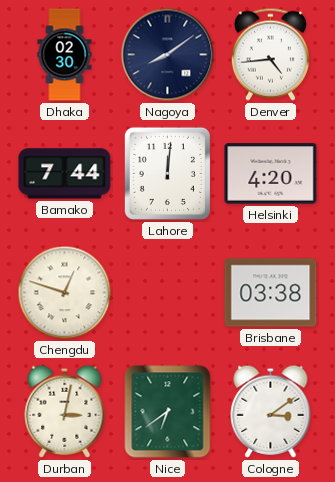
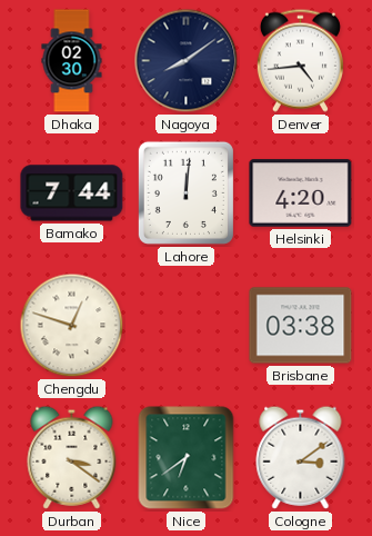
Durban: 3:02 -> 3:21
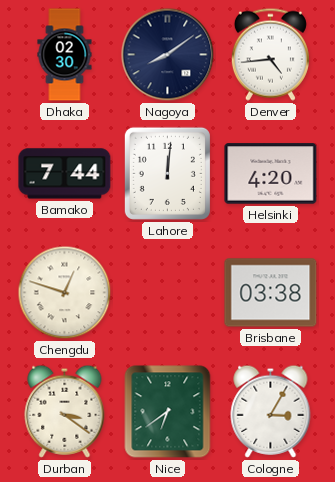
Cologne: 3:09 -> 3:05
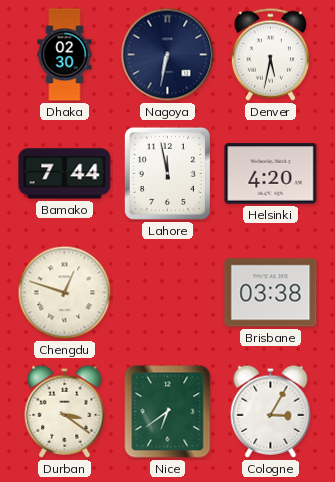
Nagoya: 8:09 -> 6:32
Denver: 4:44 -> 5:32
Lahore: 12:01 -> 11:58
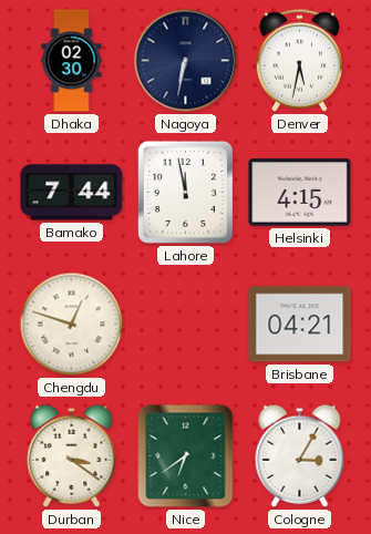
Helsinki: 4:20 -> 4:15
Brisbane: 03:38 -> 04:21
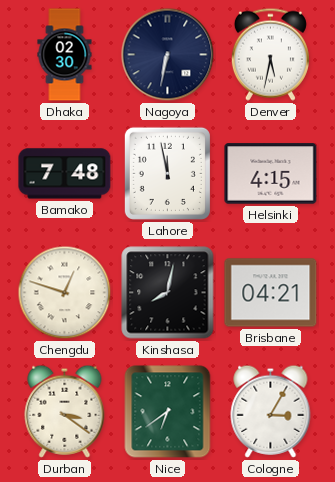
Bamako: 7:44 -> 7:48
Kinshasa: none -> 8:02
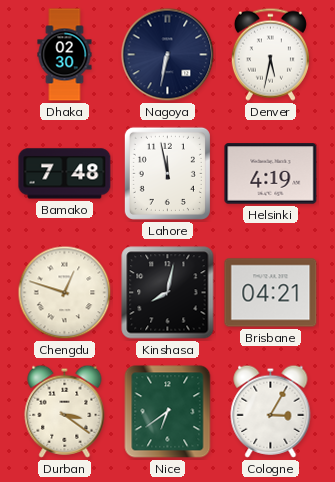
Helsinki: 4:15 -> 4:19
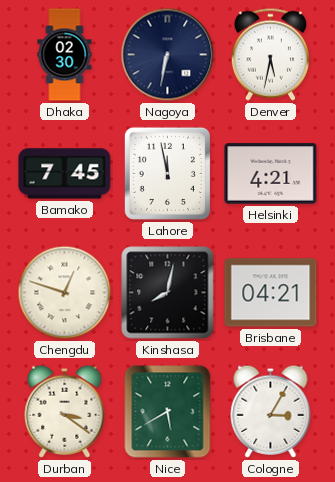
Bamako: 7:48 -> 7:45
Helsinki: 4:19 -> 4:21
Nice: 6:39 -> 5:40
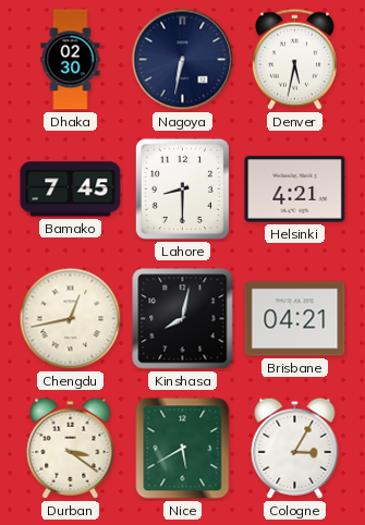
Lahore: 11:58 -> 8:30
Chengdu: 12:48 -> 12:43
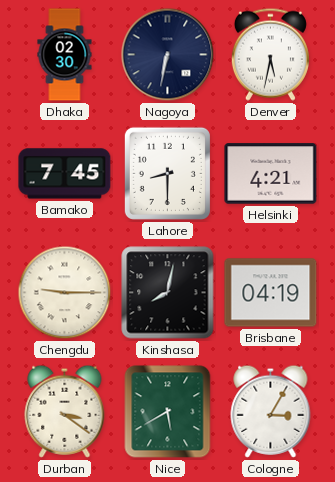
Chengdu: 12:43 -> 9:15
Brisbane: 04:21 -> 04:19
